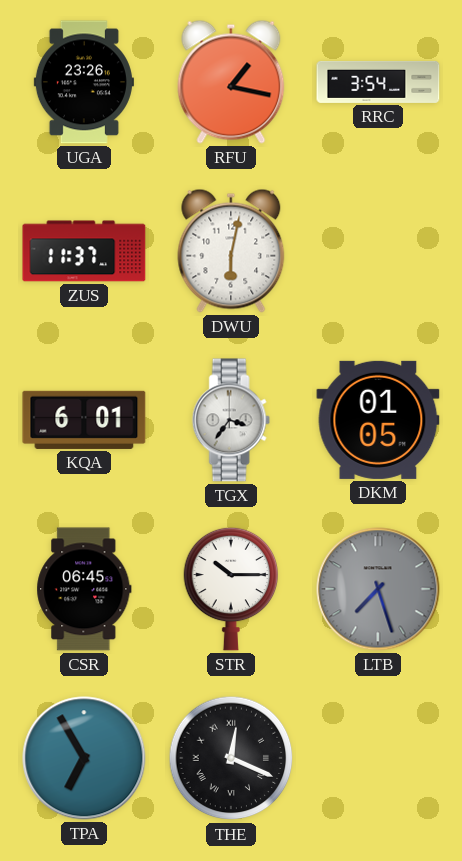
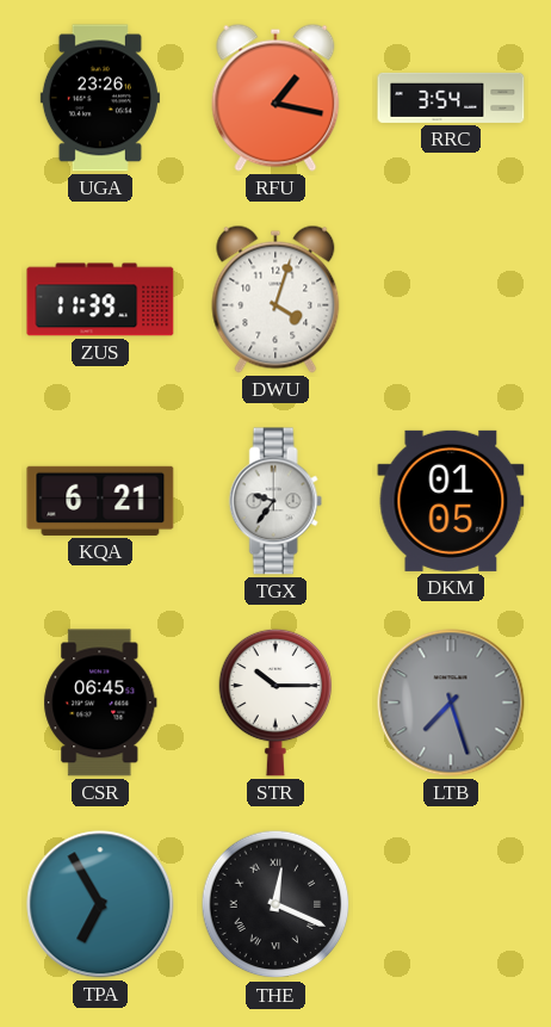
ZUS: 11:37 -> 11:39
DWU: 6:02 -> 4:03
KQA: 6:01 -> 6:21
TGX: 3:36 -> 9:36
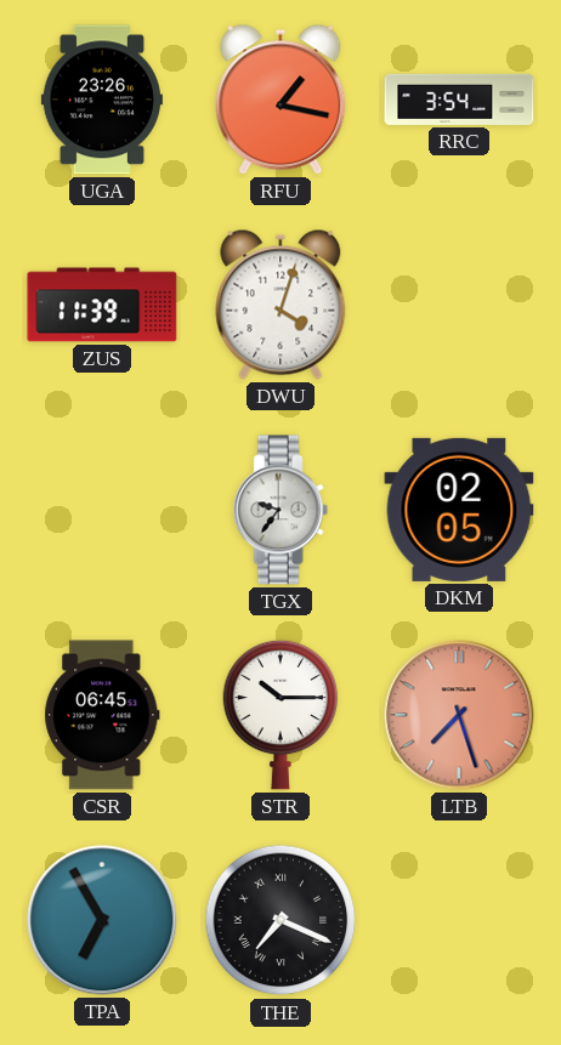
KQA: 6:21 -> none
DKM: 01:05 -> 02:05
LTB dial: grey -> salmon
THE: 12:19 -> 7:19
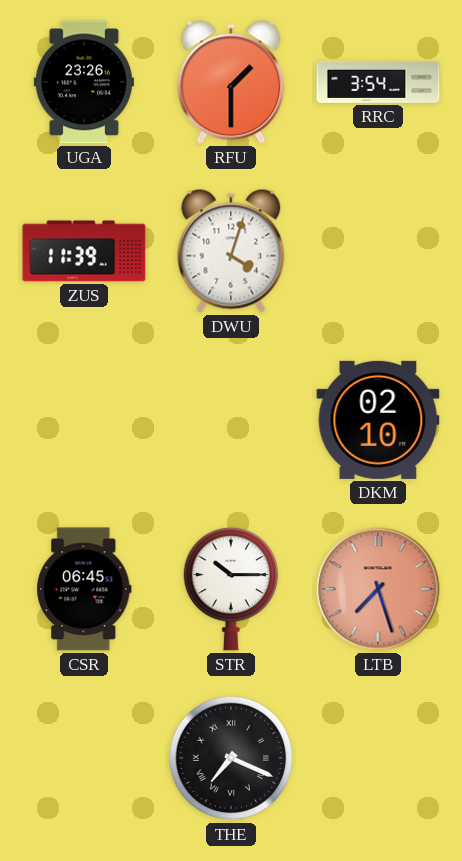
RFU: 1:17 -> 1:30
TGX: 9:36 -> none
DKM: 02:05 -> 02:10
TPA: 6:55 -> none
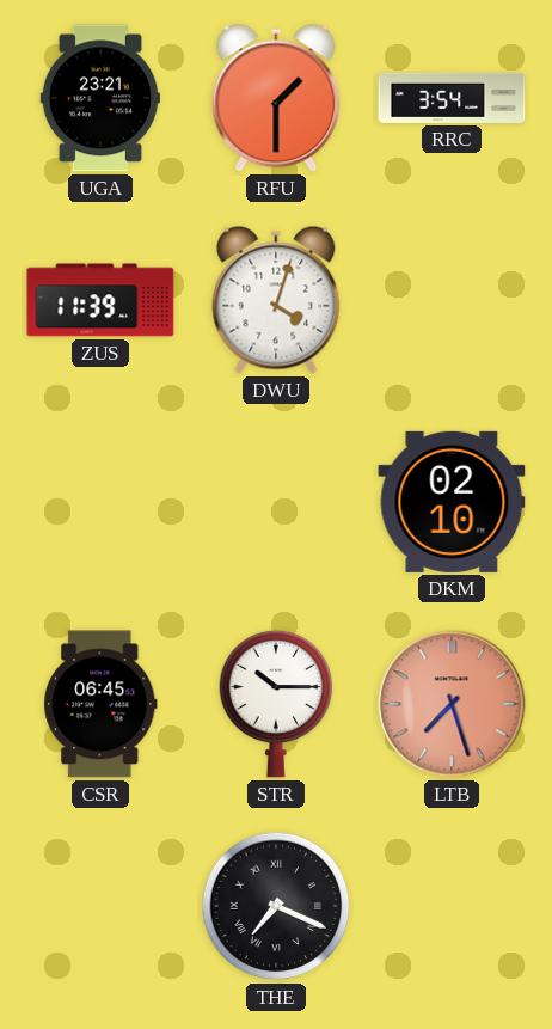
UGA: 23:26 -> 23:21
